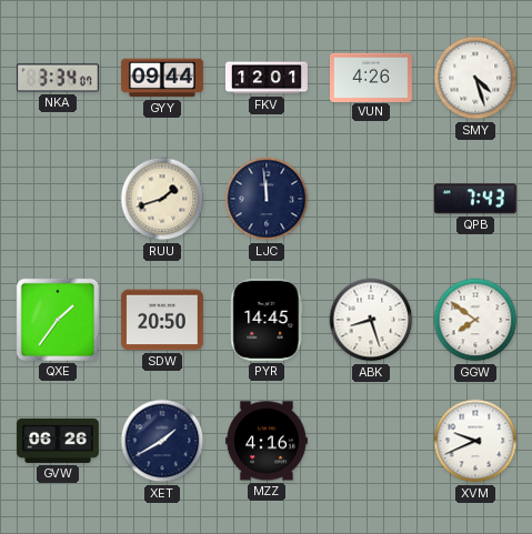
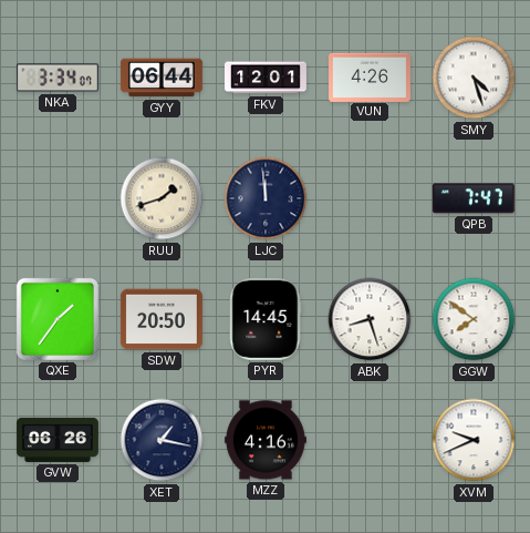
GYY: 09:44 -> 06:44
QPB: 7:43 -> 7:47
XET: 1:40 -> 1:17
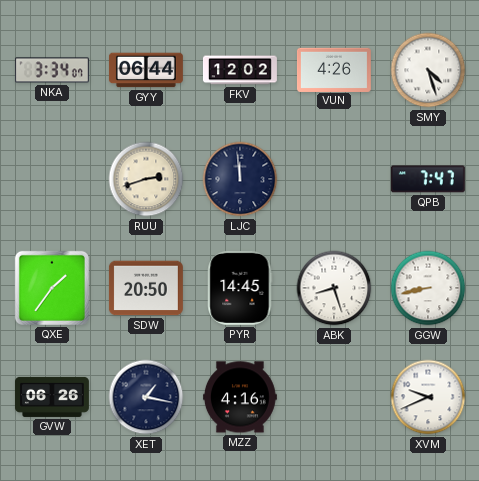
FKV: 12:01 -> 12:02
RUU: 1:42 -> 2:42
GGW: 7:51 -> 8:43
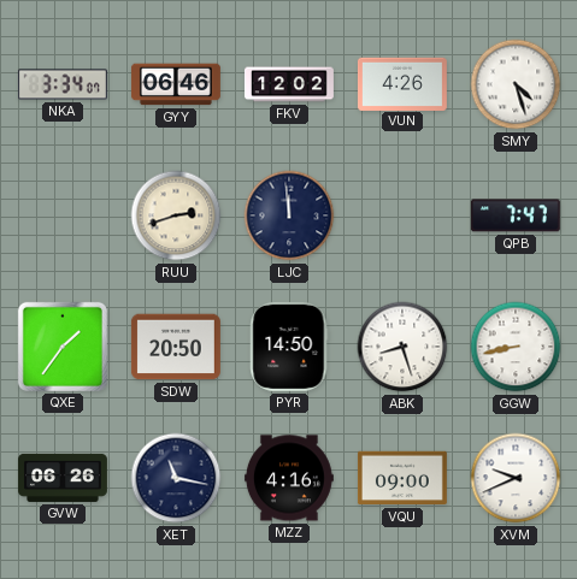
GYY: 06:44 -> 06:46
PYR: 14:45 -> 14:50
XET: 1:17 -> 11:17
VQU: none -> 09:00
